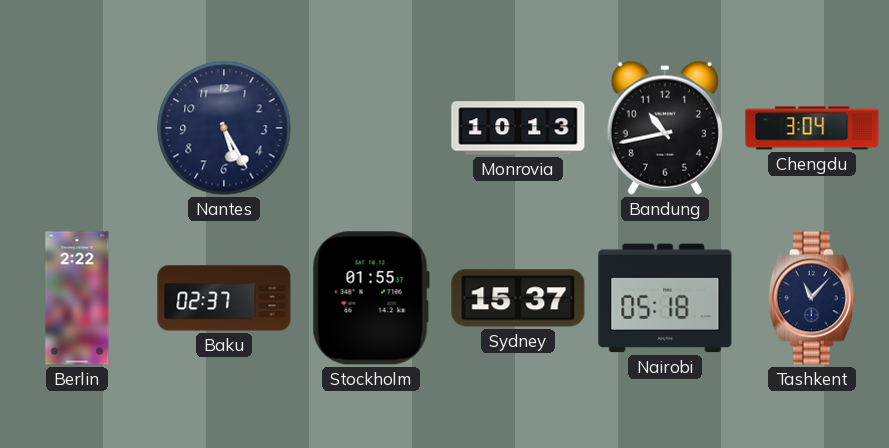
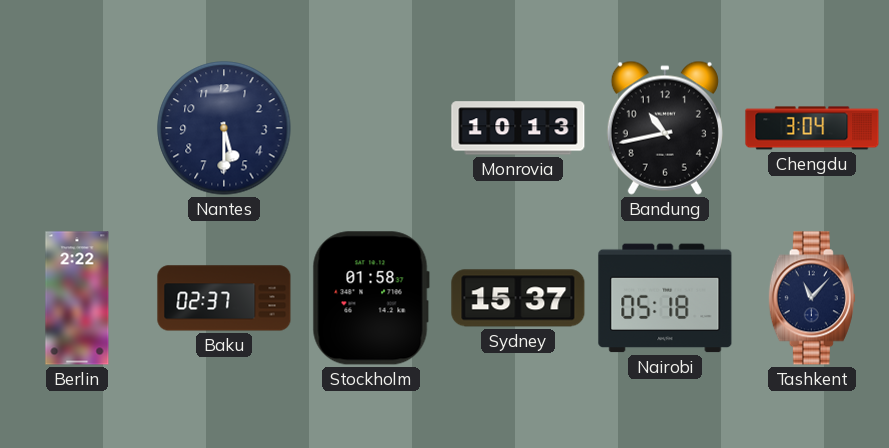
Nantes: 5:25 -> 5:30
Stockholm: 01:55 -> 01:58
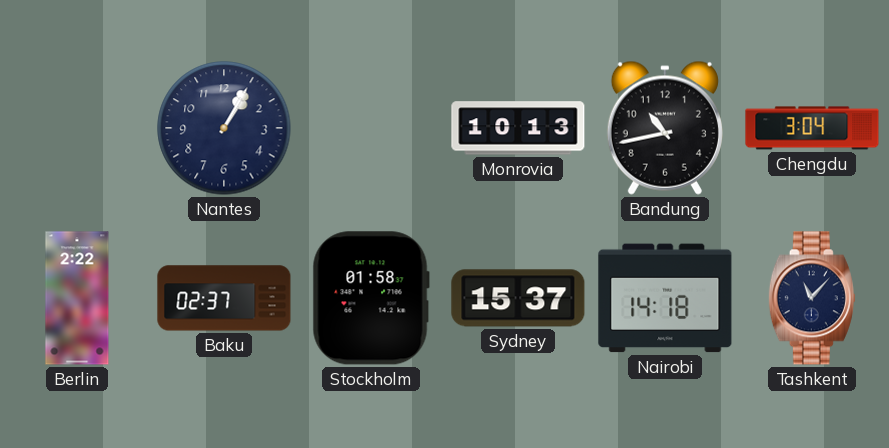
Nantes: 5:30 -> 1:05
Nairobi: 05:18 -> 14:18
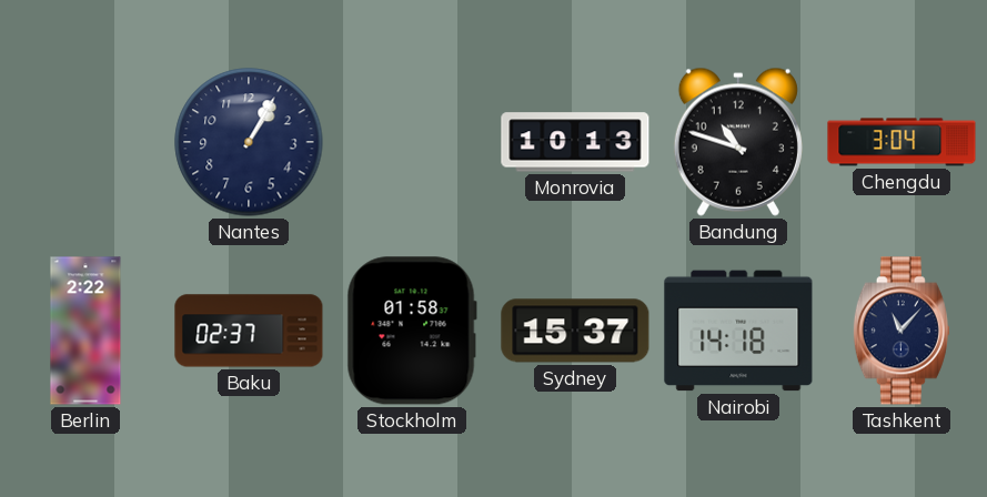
Bandung: 10:43 -> 10:48
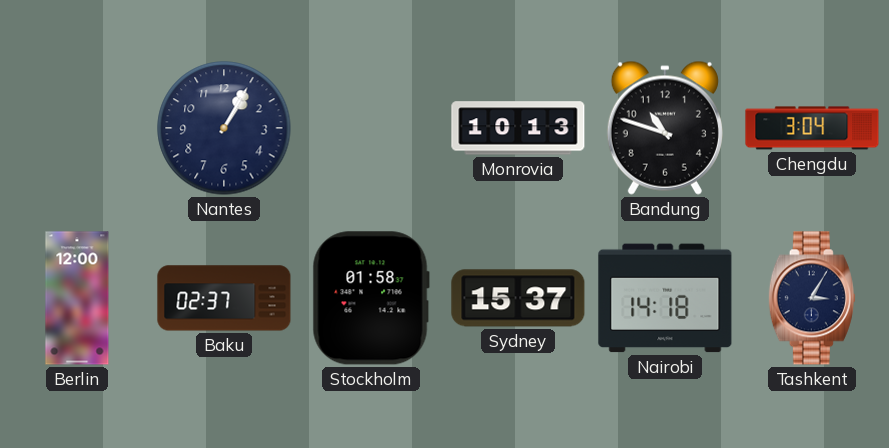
Berlin: 2:22 -> 12:00
Tashkent: 11:07 -> 3:05
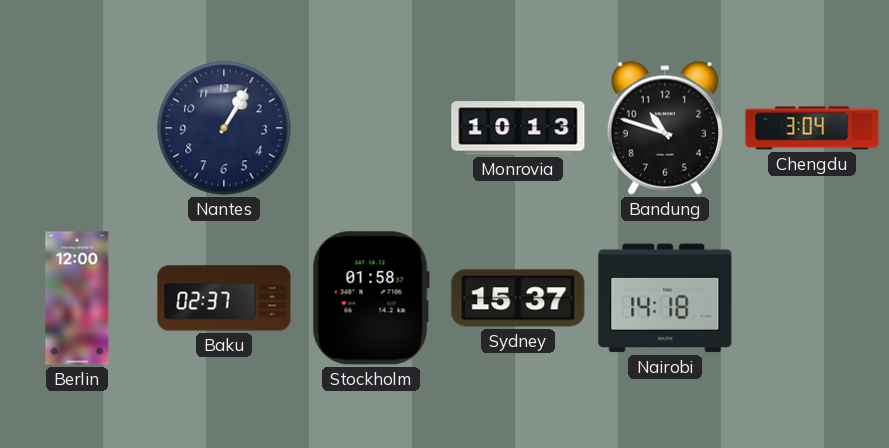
Tashkent: 3:05 -> none
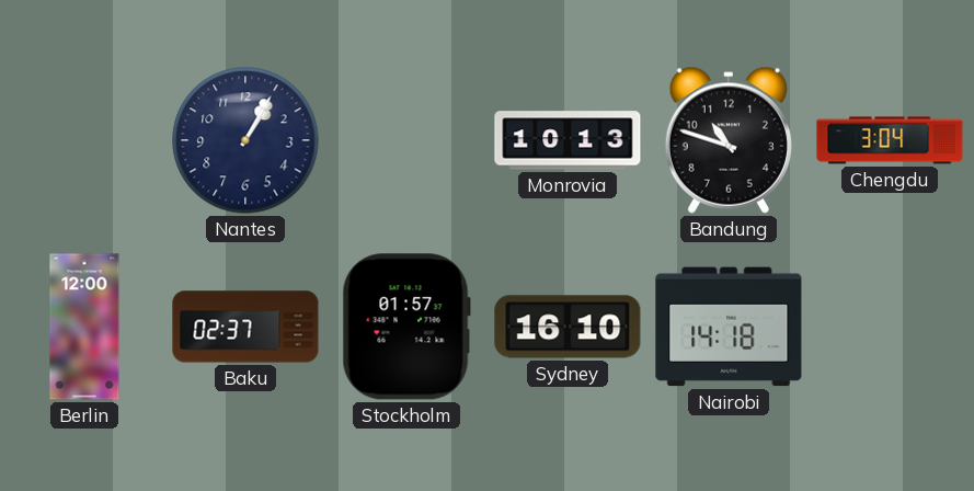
Stockholm: 01:58 -> 01:57
Sydney: 15:37 -> 16:10
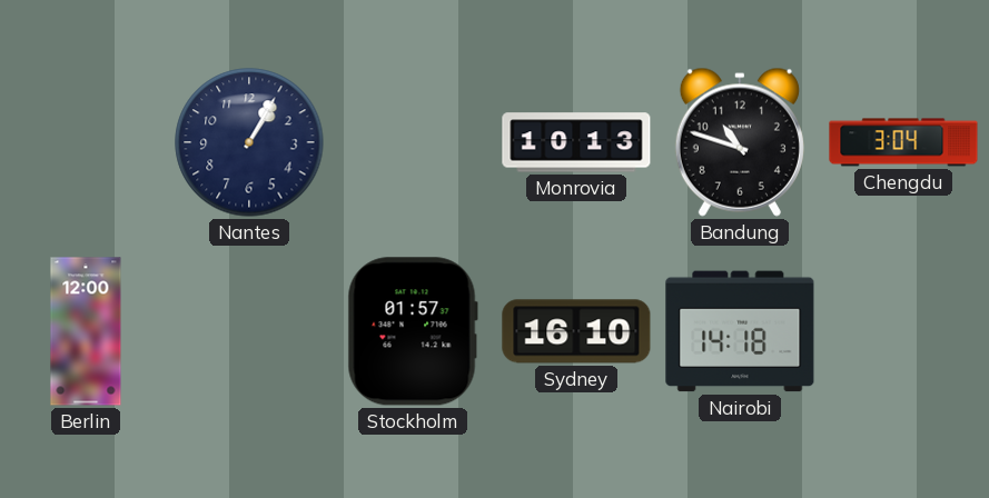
Baku: 02:37 -> none
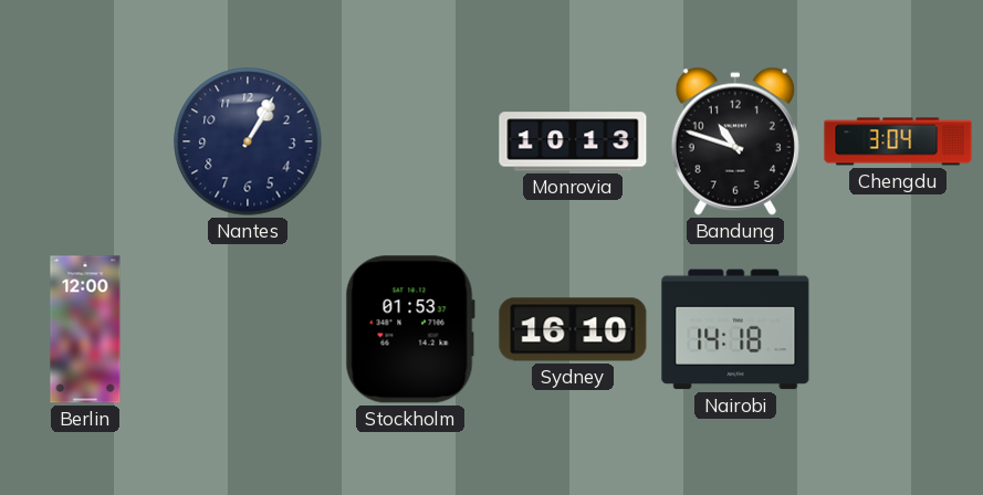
Stockholm: 01:57 -> 01:53
